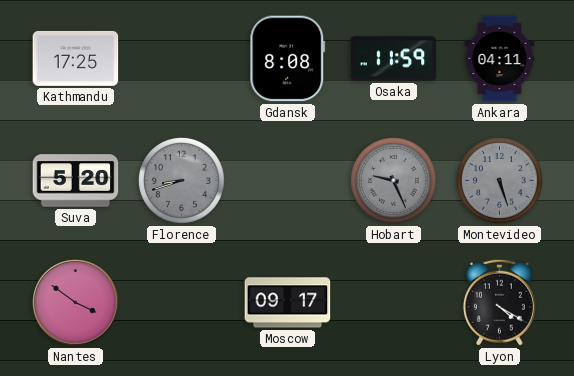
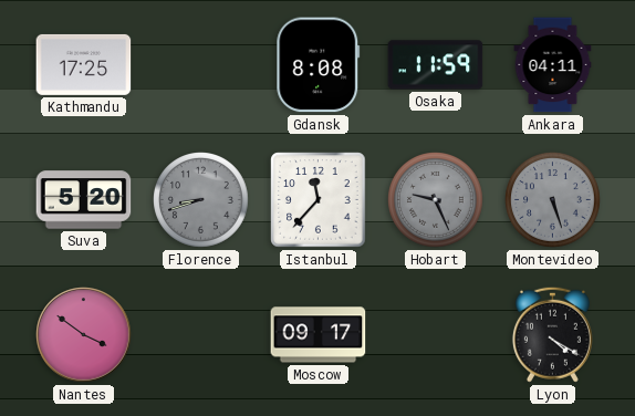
Istanbul: none -> 11:37
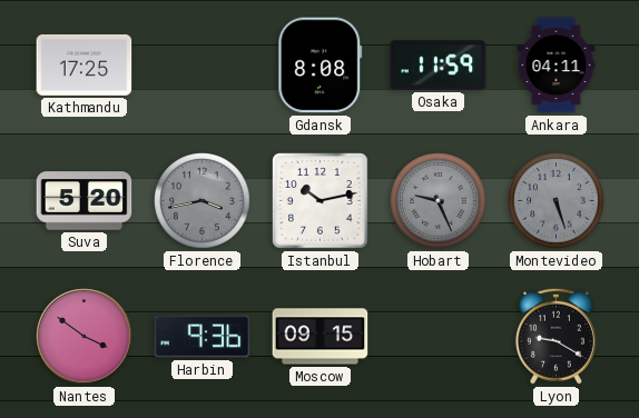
Florence: 8:42 -> 3:43
Istanbul: 11:37 -> 10:13
Harbin: none -> 9:36
Moscow: 09:17 -> 09:15
Lyon: 4:20 -> 9:20
